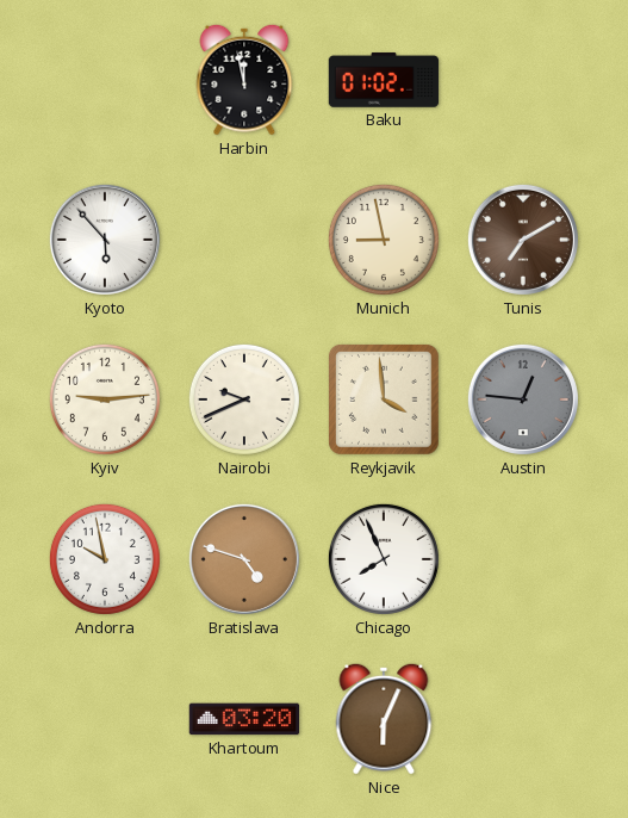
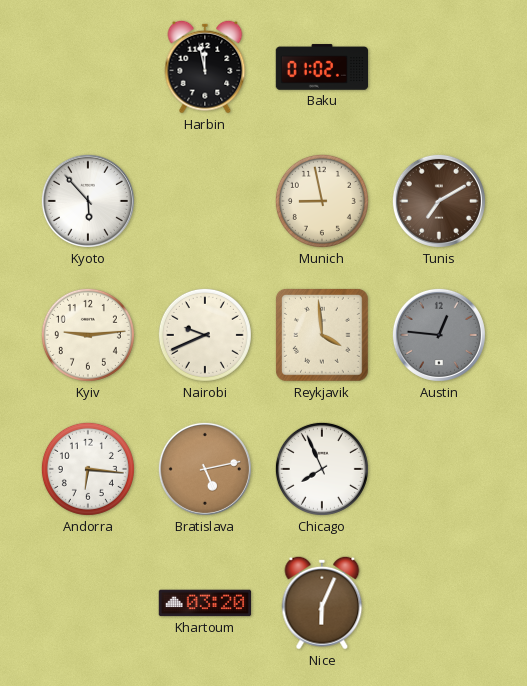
Andorra: 9:58 -> 6:16
Bratislava: 4:48 -> 5:13
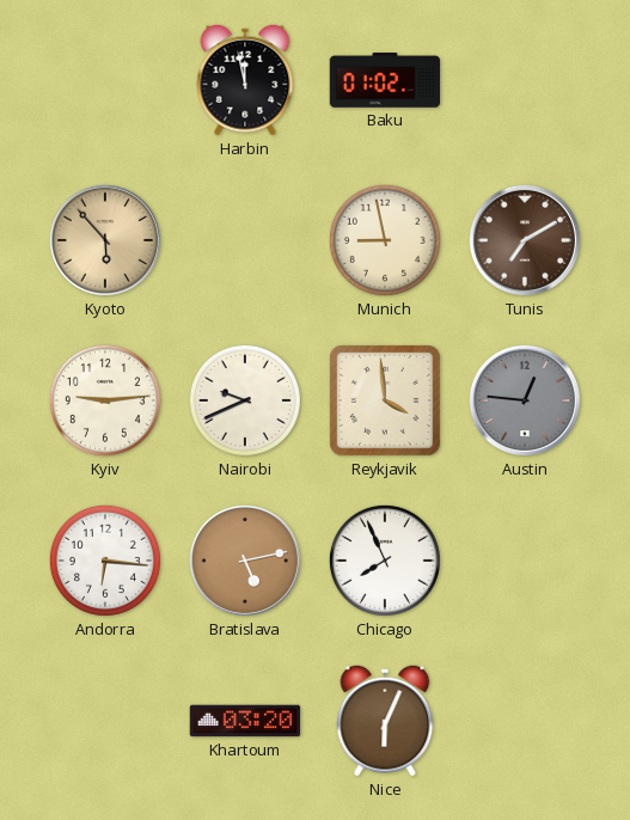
Kyoto dial: white -> champagne
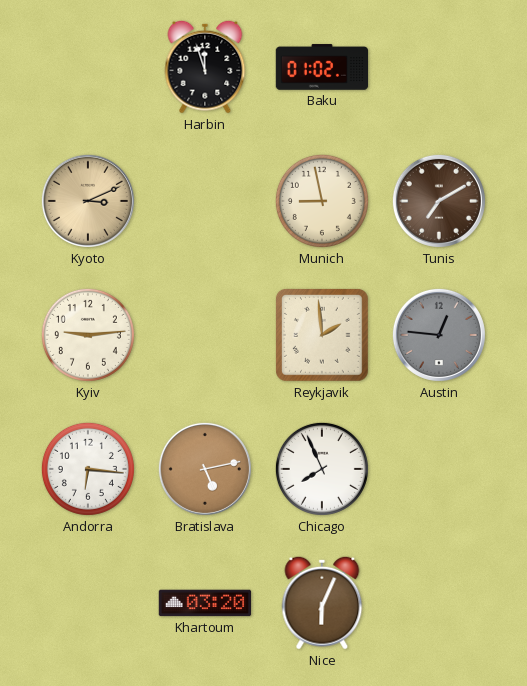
Harbin: 11:58 -> 11:57
Kyoto: 5:53 -> 3:11
Nairobi: 9:41 -> none
Reykjavik: 3:59 -> 1:59
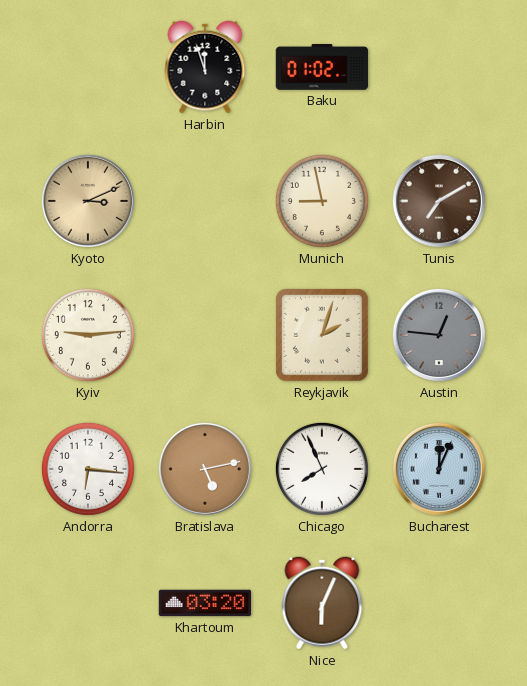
Reykjavik: 1:59 -> 2:03
Bucharest: none -> 12:04
